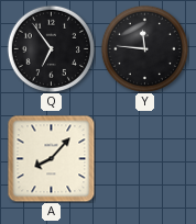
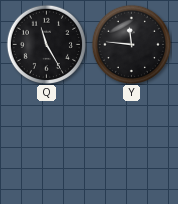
Q: 6:54 -> 11:25
A: 8:07 -> none
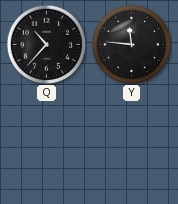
Q: 11:25 -> 10:37
